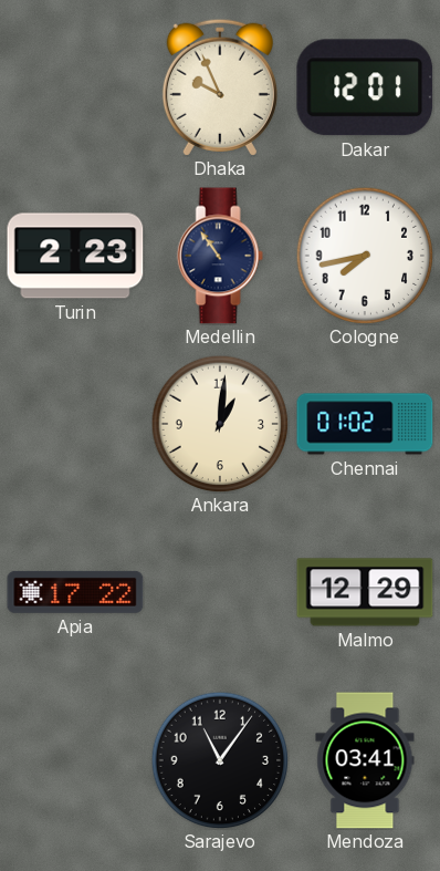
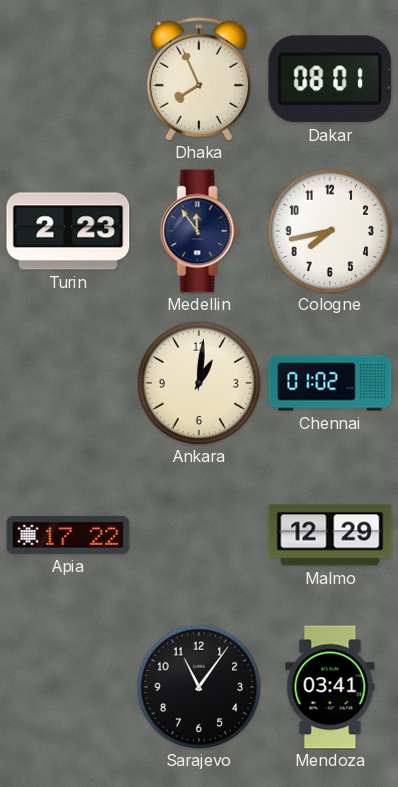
Dhaka: 9:56 -> 7:56
Dakar: 12:01 -> 08:01
Medellin: 10:54 -> 11:54
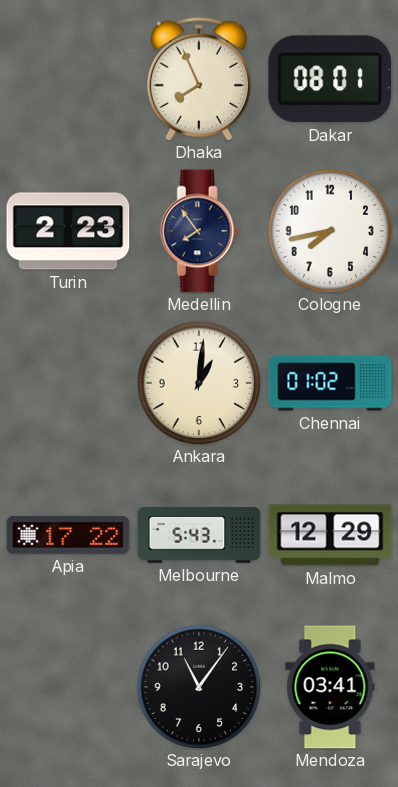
Medellin: 11:54 -> 7:54
Melbourne: none -> 5:43
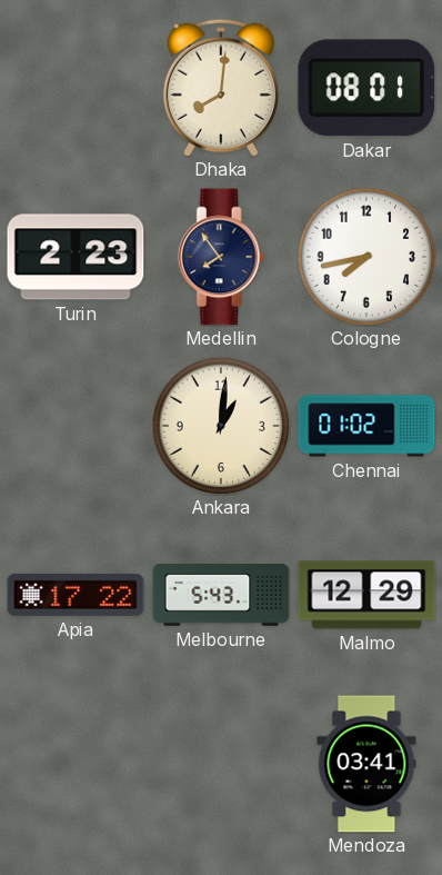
Dhaka: 7:56 -> 8:01
Sarajevo: 11:06 -> none
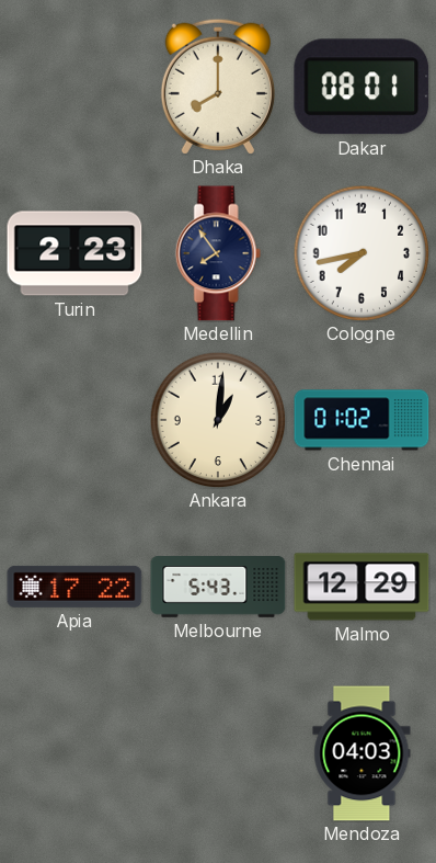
Dhaka: 8:01 -> 8:00
Mendoza: 03:41 -> 04:03
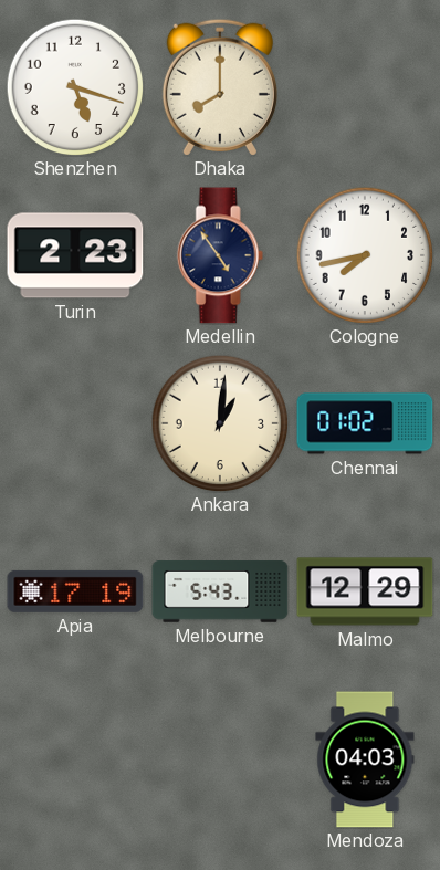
Shenzhen: none -> 5:18
Dakar: 08:01 -> none
Medellin: 7:54 -> 4:54
Apia: 17:22 -> 17:19
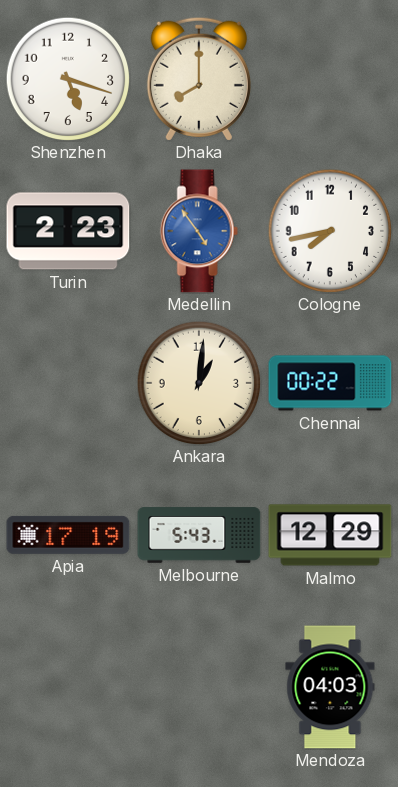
Medellin dial: navy -> blue
Chennai: 01:02 -> 00:22
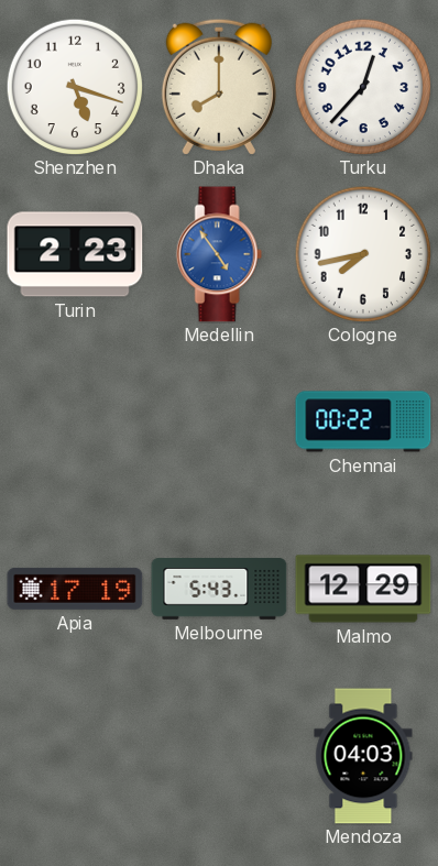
Turku: none -> 12:37
Ankara: 1:01 -> none
